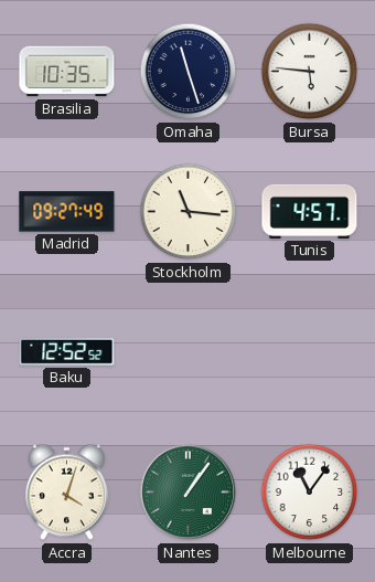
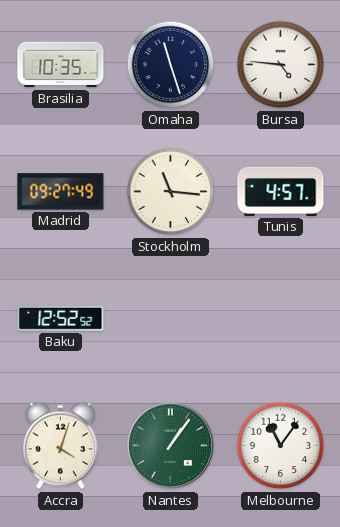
Bursa: 5:46 -> 4:46
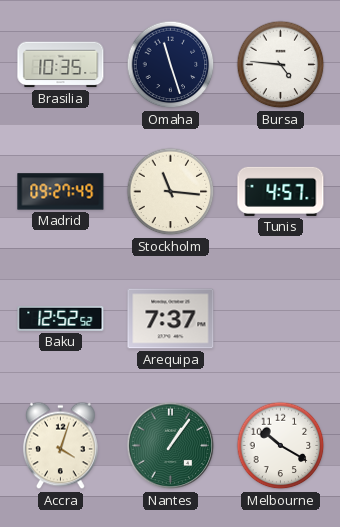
Arequipa: none -> 7:37
Melbourne: 11:06 -> 10:20
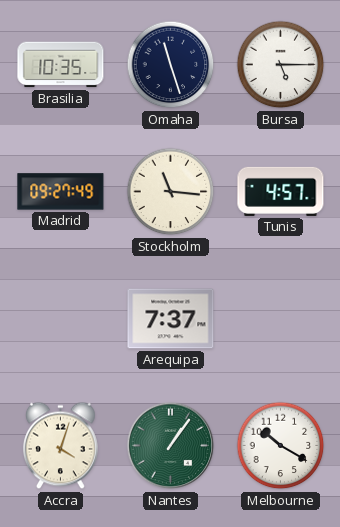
Bursa: 4:46 -> 5:15
Baku: 12:52 -> none
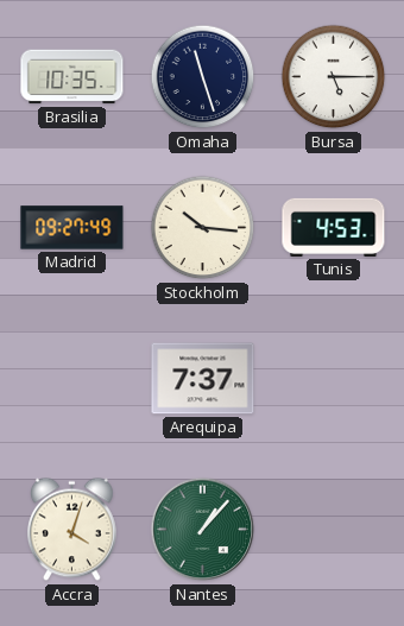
Stockholm: 11:16 -> 10:16
Tunis: 4:57 -> 4:53
Nantes: 1:06 -> 1:07
Melbourne: 10:20 -> none
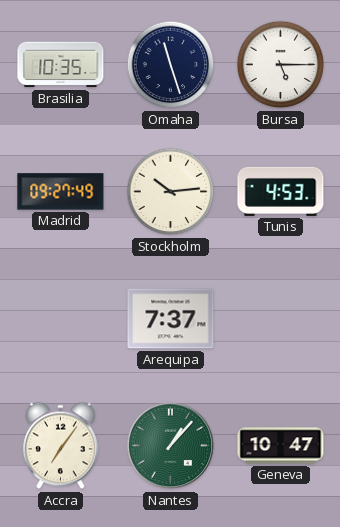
Stockholm: 10:16 -> 10:14
Accra: 4:03 -> 7:06
Geneva: none -> 10:47
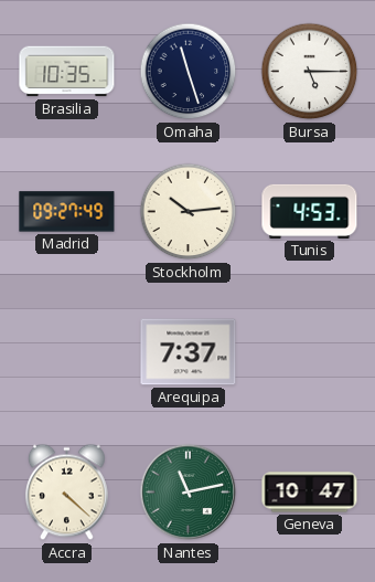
Accra: 7:06 -> 4:22
Nantes: 1:07 -> 11:13
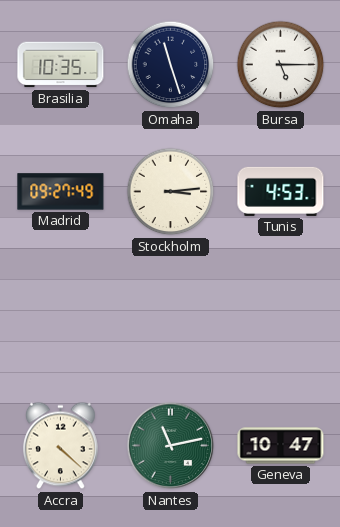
Stockholm: 10:14 -> 3:14
Arequipa: 7:37 -> none
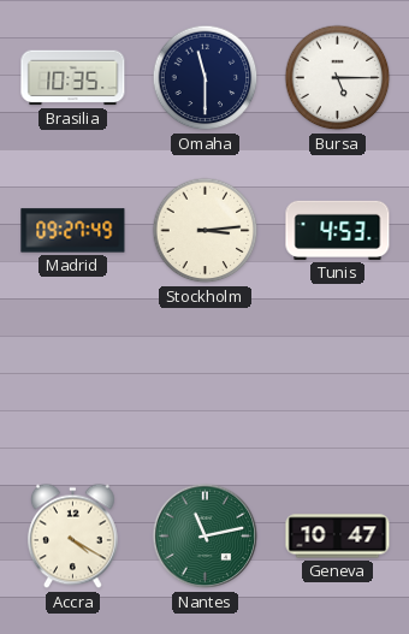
Omaha: 11:27 -> 11:30
Accra: 4:22 -> 4:20
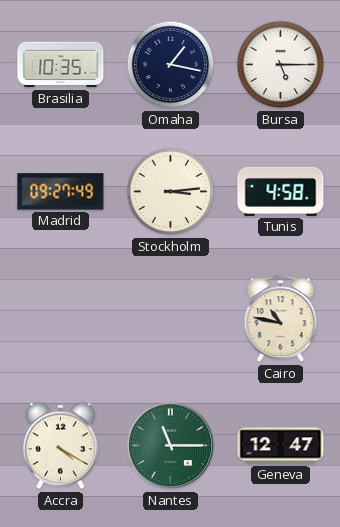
Omaha: 11:30 -> 1:17
Tunis: 4:53 -> 4:58
Cairo: none -> 10:47
Nantes: 11:13 -> 11:15
Geneva: 10:47 -> 12:47
